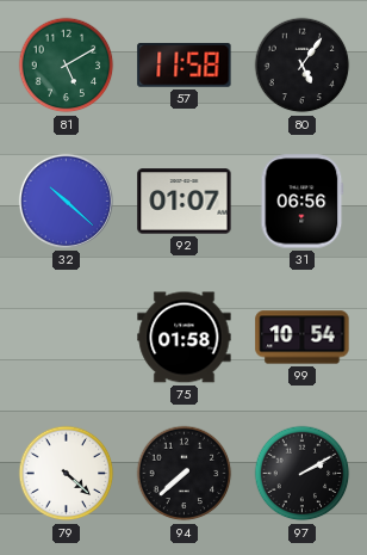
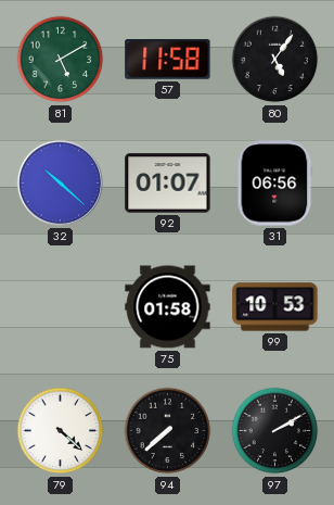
99: 10:54 -> 10:53
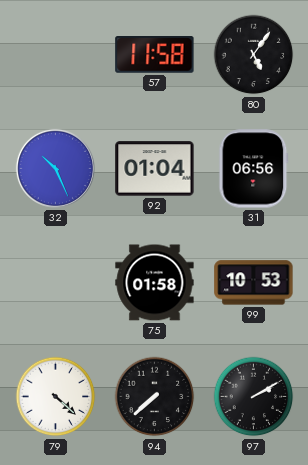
81: 5:10 -> none
32: 10:22 -> 10:26
92: 01:07 -> 01:04
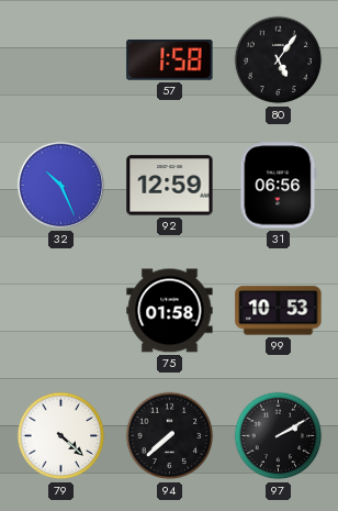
57: 11:58 -> 1:58
92: 01:04 -> 12:59
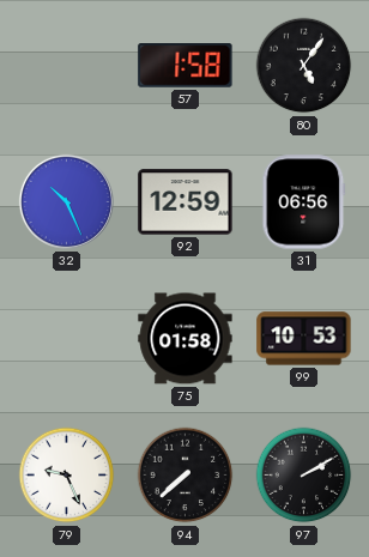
79: 4:22 -> 9:26
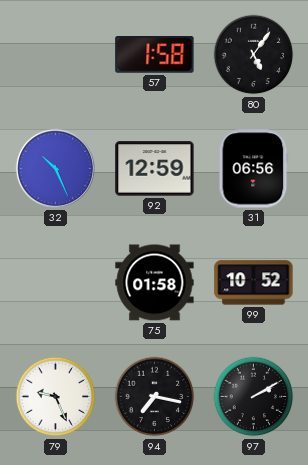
99: 10:53 -> 10:52
94: 7:38 -> 7:17
